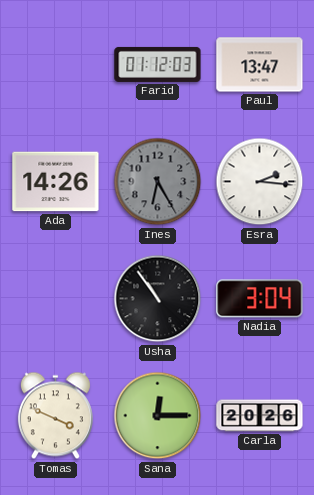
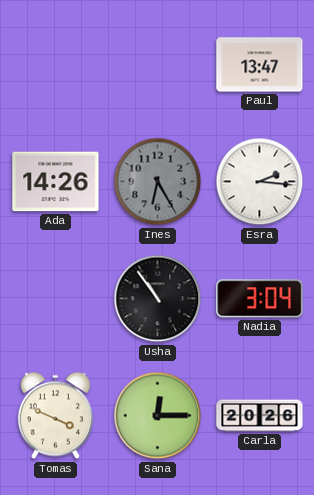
Farid: 01:12 -> none
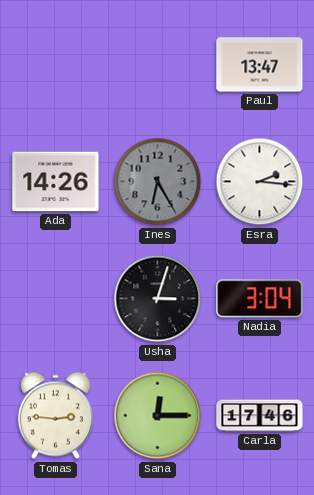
Usha: 10:54 -> 3:03
Tomas: 3:49 -> 2:46
Carla: 20:26 -> 17:46
